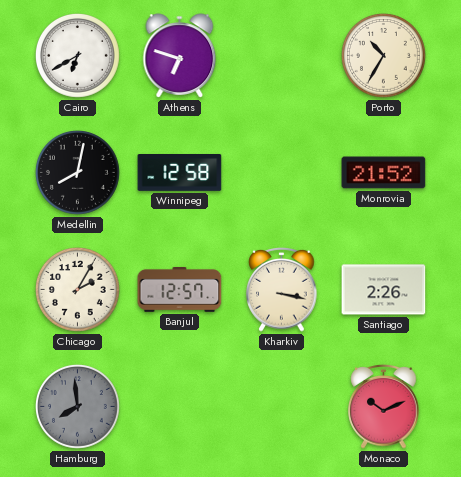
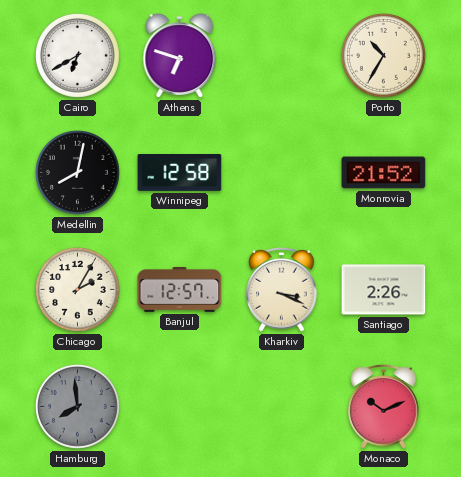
Kharkiv: 3:17 -> 3:19
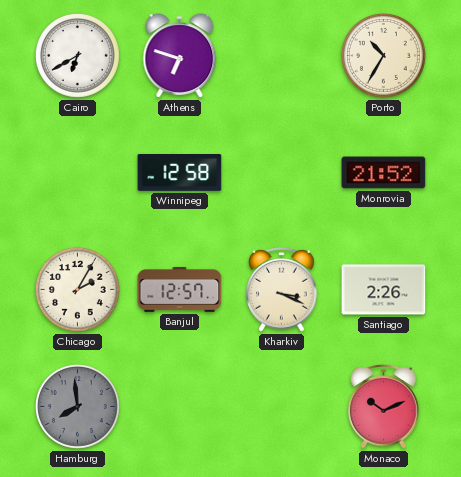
Medellin: 8:02 -> none
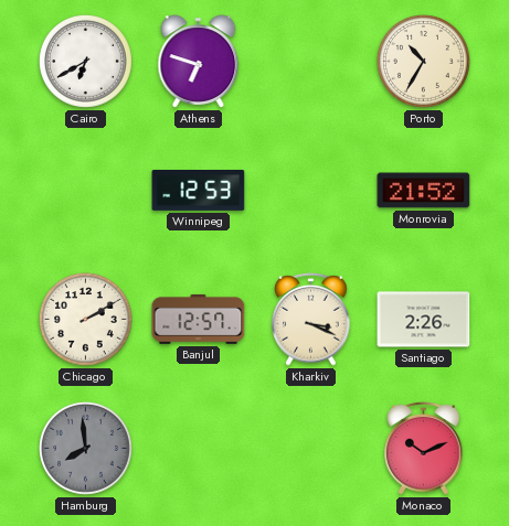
Winnipeg: 12:58 -> 12:53
Chicago: 2:05 -> 2:10
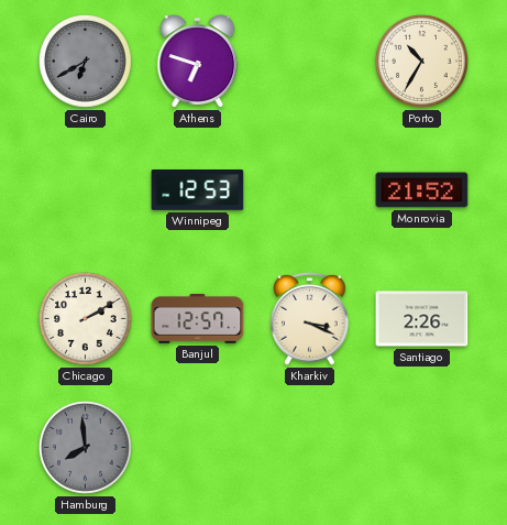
Cairo dial: white -> grey
Monaco: 10:11 -> none
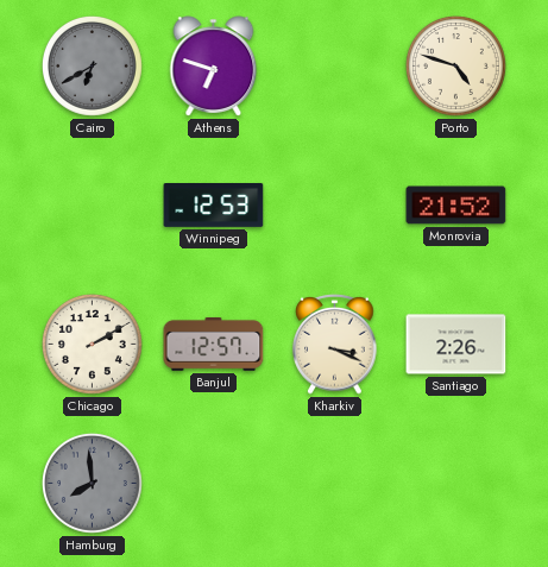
Porto: 10:35 -> 4:48
